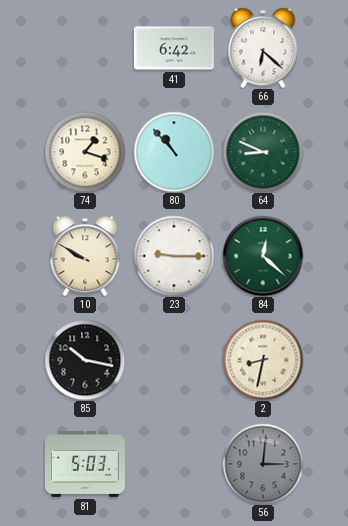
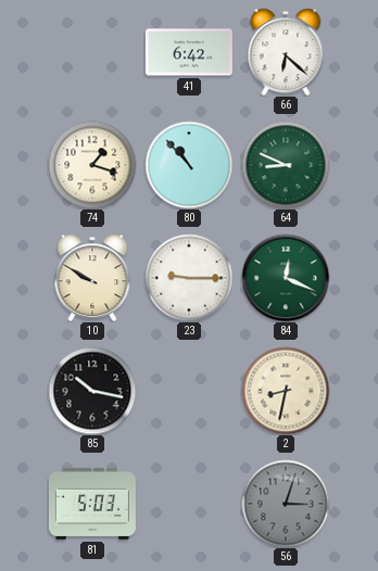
84: 12:22 -> 12:19
56: 3:01 -> 3:03
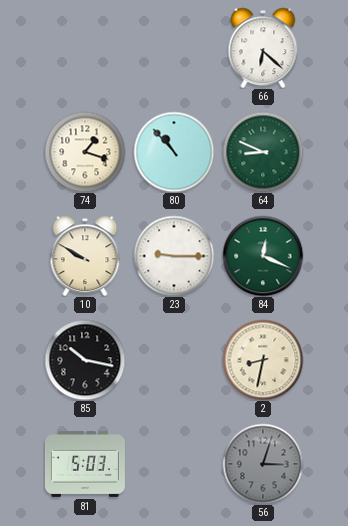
41: 6:42 -> none
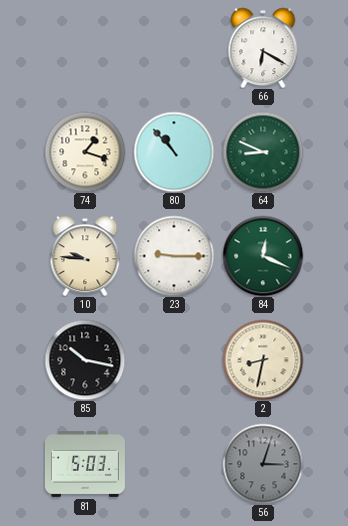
66: 6:22 -> 6:20
10: 9:50 -> 9:46
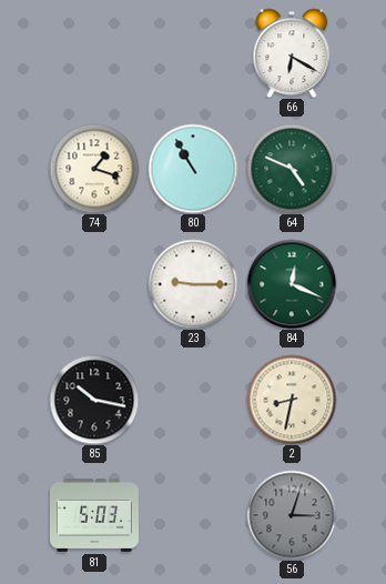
80: 10:53 -> 10:55
64: 8:49 -> 4:49
10: 9:46 -> none
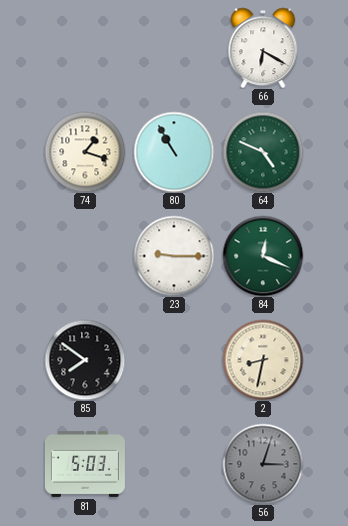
85: 10:17 -> 7:51
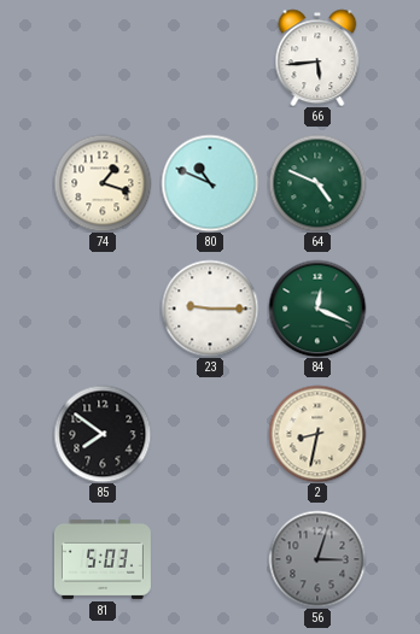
66: 6:20 -> 5:44
80: 10:55 -> 10:49
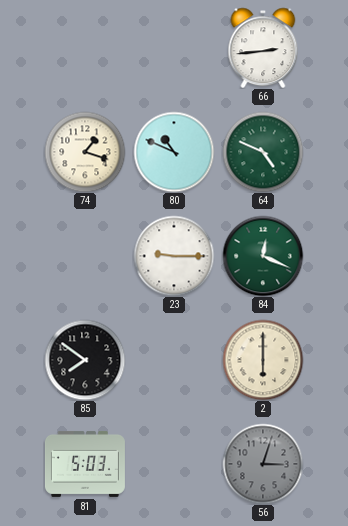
66: 5:44 -> 2:44
2: 8:32 -> 6:00
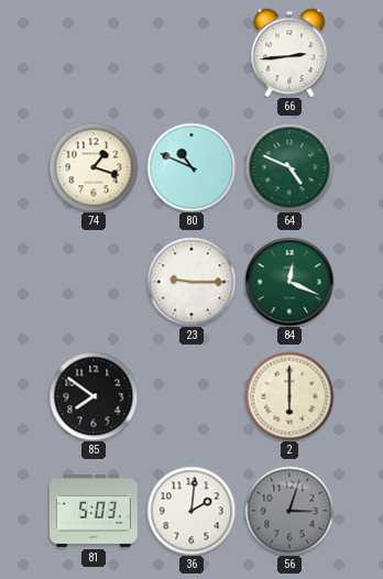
36: none -> 2:01
